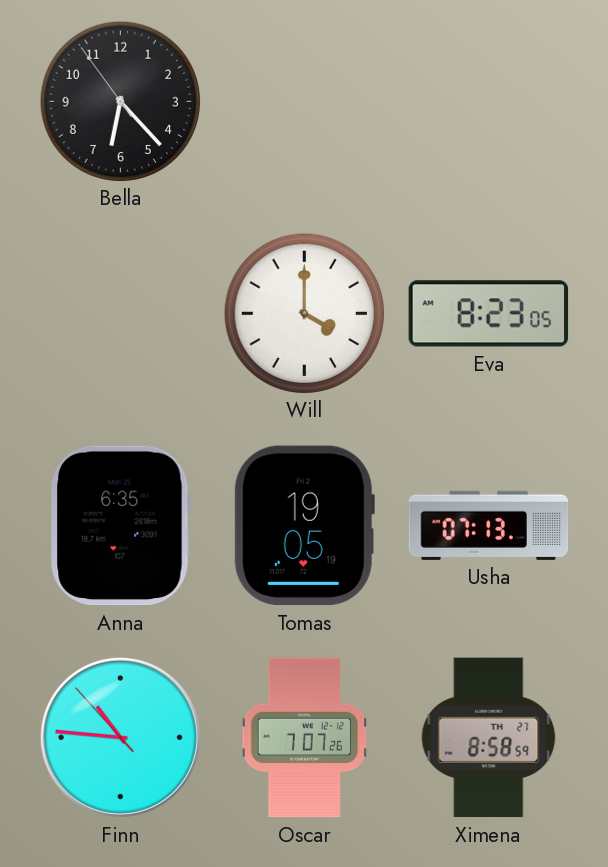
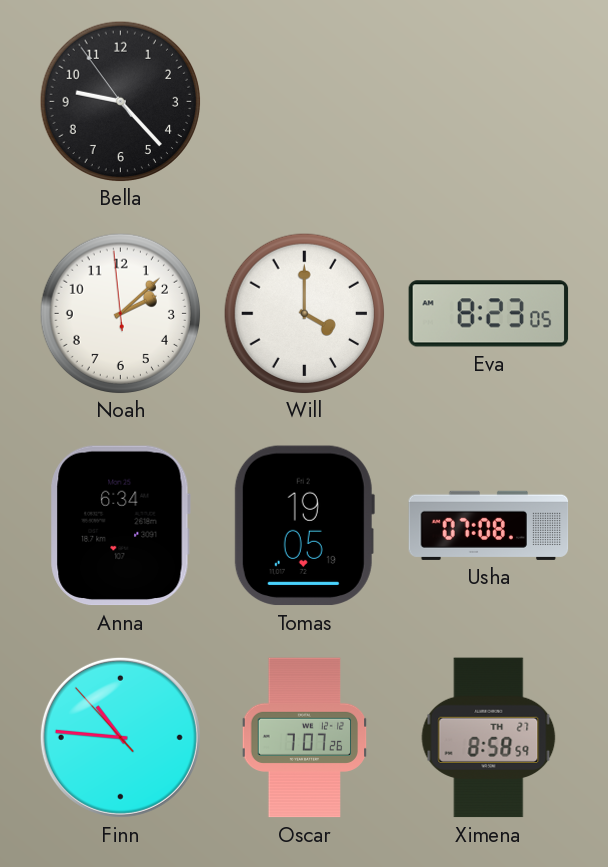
Bella: 6:22 -> 9:22
Noah: none -> 2:07
Anna: 6:35 -> 6:34
Usha: 07:13 -> 07:08
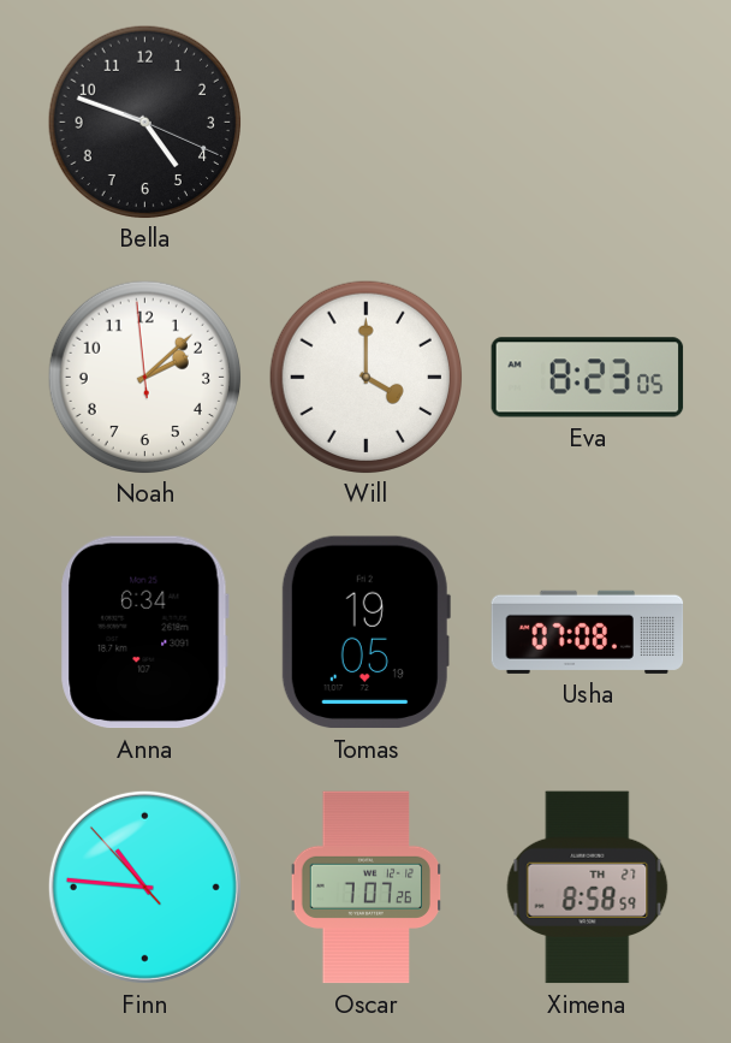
Bella: 9:22 -> 4:48
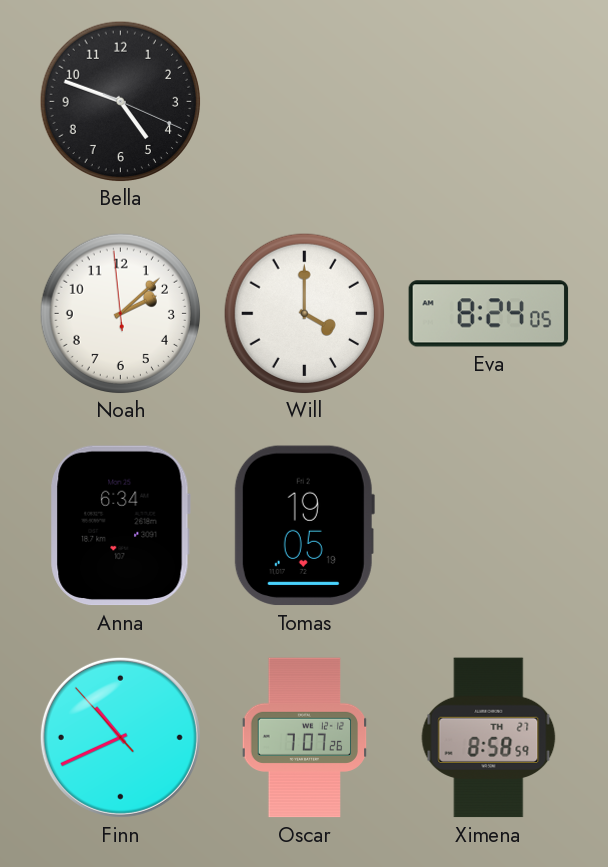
Eva: 8:23 -> 8:24
Usha: 07:08 -> none
Finn: 10:45 -> 10:40
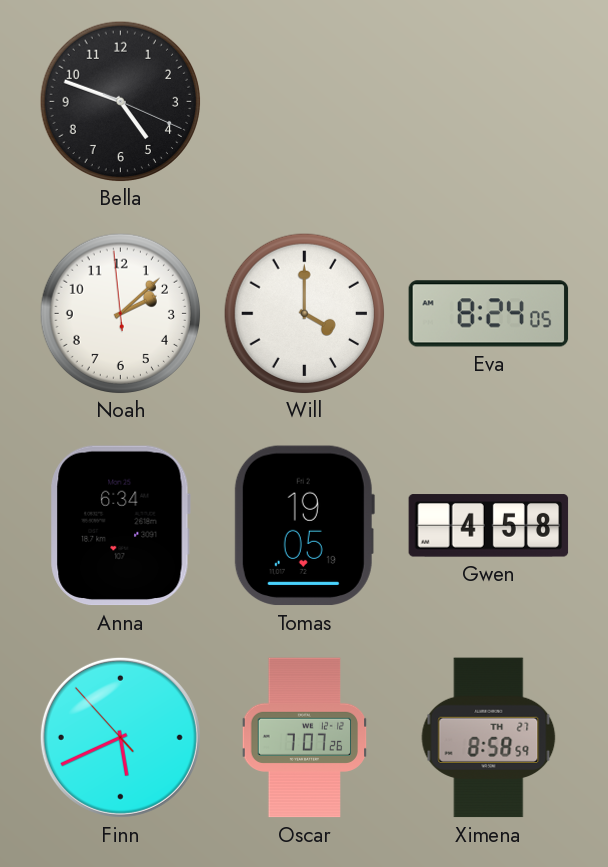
Gwen: none -> 4:58
Finn: 10:40 -> 5:40
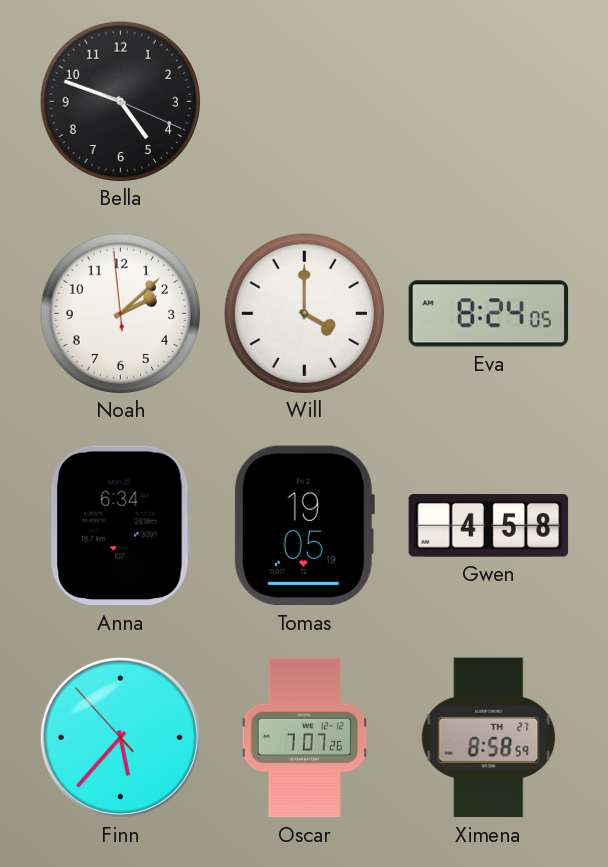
Finn: 5:40 -> 5:36
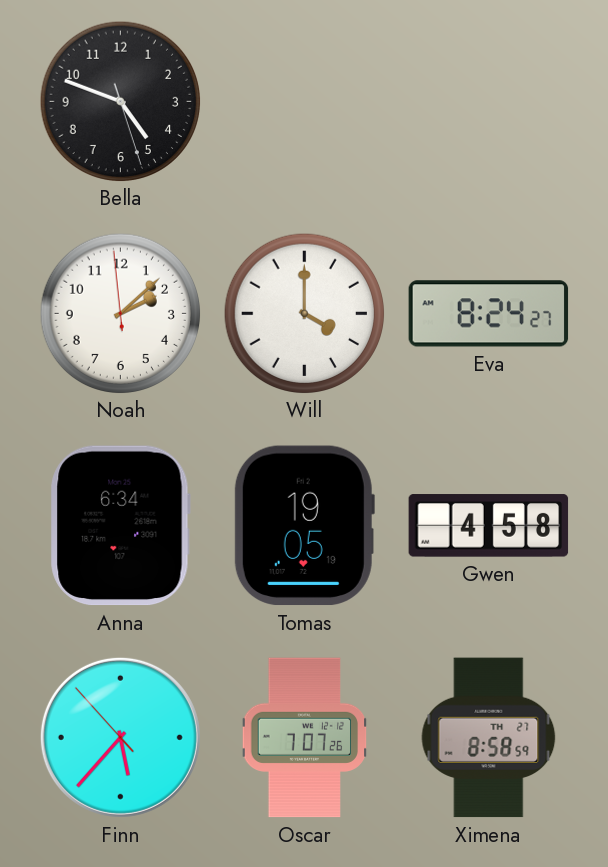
Bella: 4:48:19 -> 4:48:27
Eva: 8:24:05 -> 8:24:27
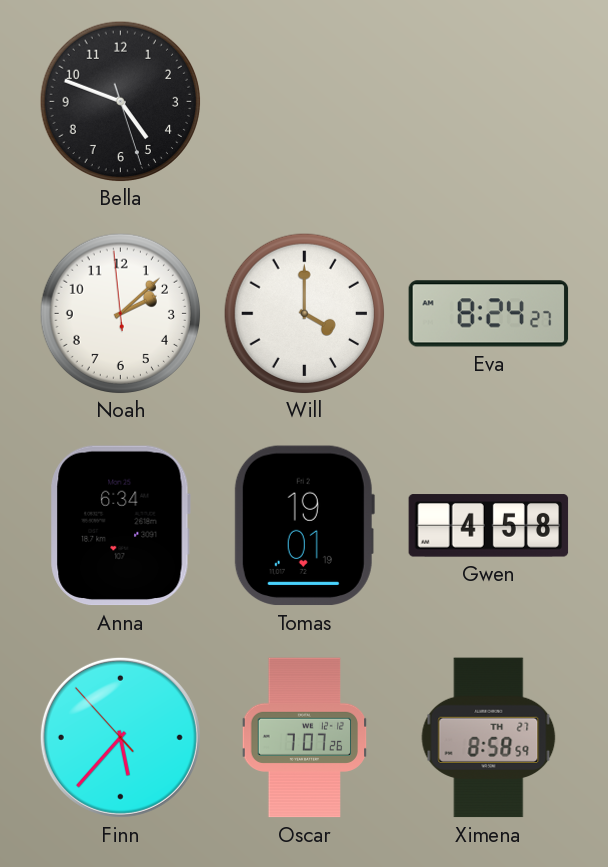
Tomas: 19:05 -> 19:01
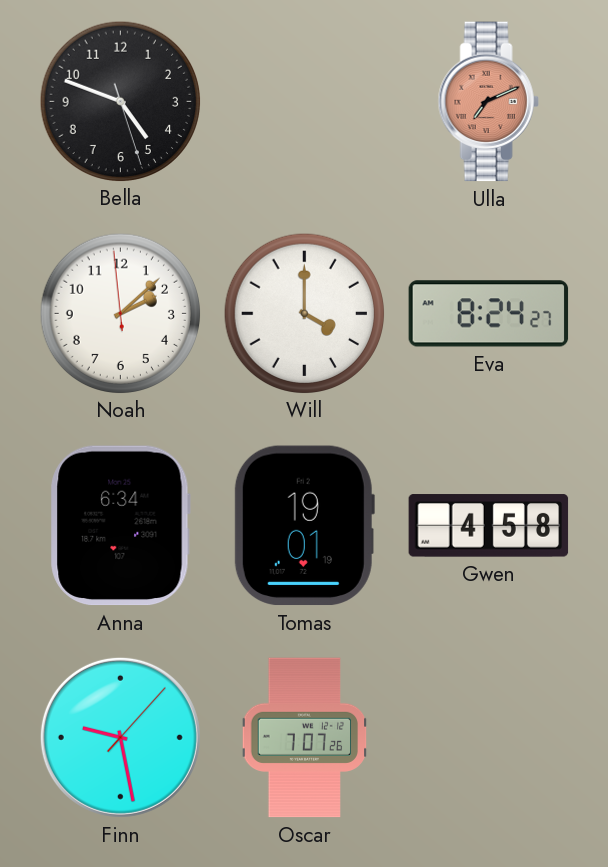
Ulla: none -> 7:11
Finn: 5:36 -> 9:28
Ximena: 8:58 -> none
